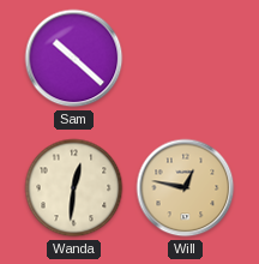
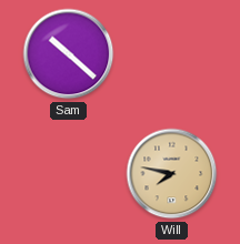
Wanda: 12:31 -> none
Will: 12:47 -> 7:47
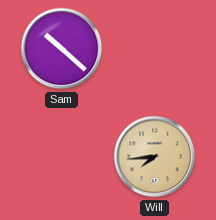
Will: 7:47 -> 7:44
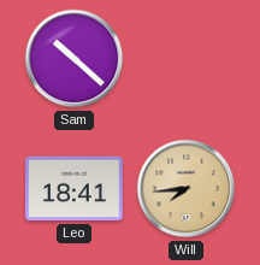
Leo: none -> 18:41
